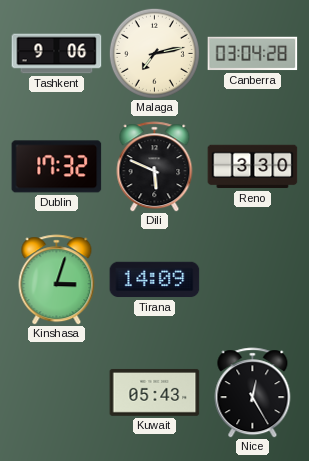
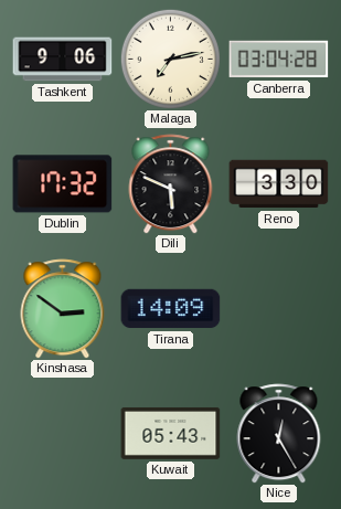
Kinshasa: 3:03 -> 2:51
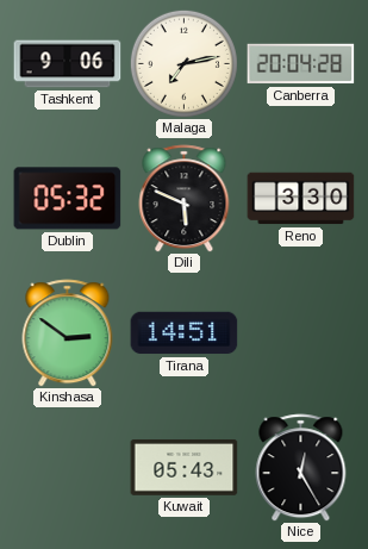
Canberra: 03:04 -> 20:04
Dublin: 17:32 -> 05:32
Tirana: 14:09 -> 14:51
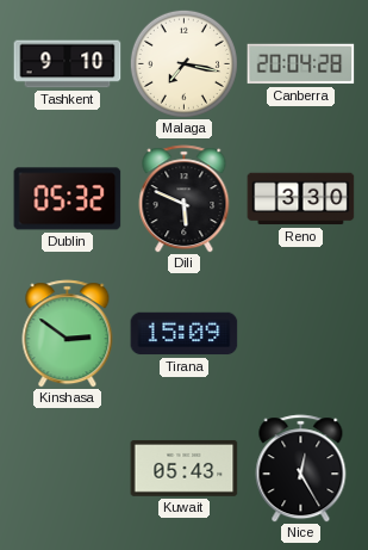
Tashkent: 9:06 -> 9:10
Malaga: 7:13 -> 7:17
Tirana: 14:51 -> 15:09
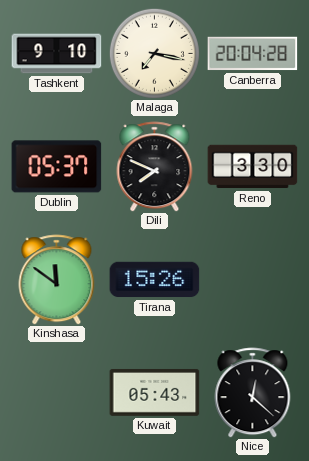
Dublin: 05:32 -> 05:37
Dili: 5:49 -> 7:49
Kinshasa: 2:51 -> 11:51
Tirana: 15:09 -> 15:26
Nice: 12:25 -> 12:22
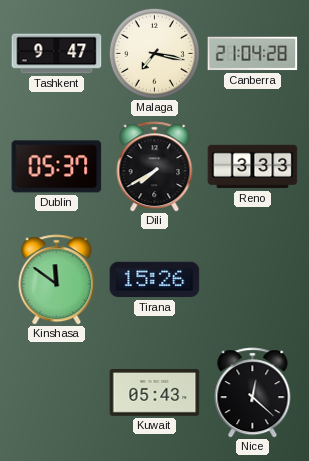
Tashkent: 9:10 -> 9:47
Canberra: 20:04 -> 21:04
Dili: 7:49 -> 7:40
Reno: 3:30 -> 3:33
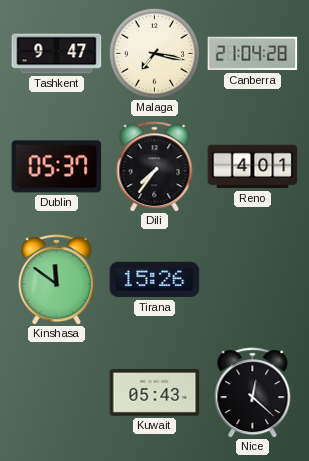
Dili: 7:40 -> 7:36
Reno: 3:33 -> 4:01
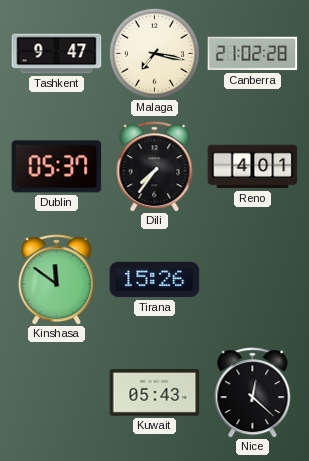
Canberra: 21:04 -> 21:02
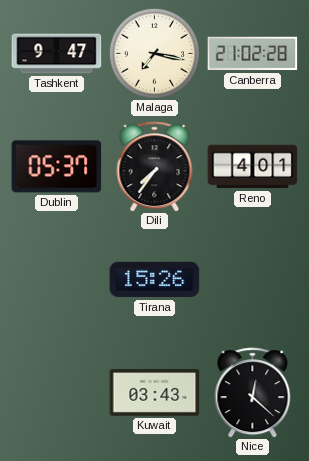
Kinshasa: 11:51 -> none
Kuwait: 05:43 -> 03:43
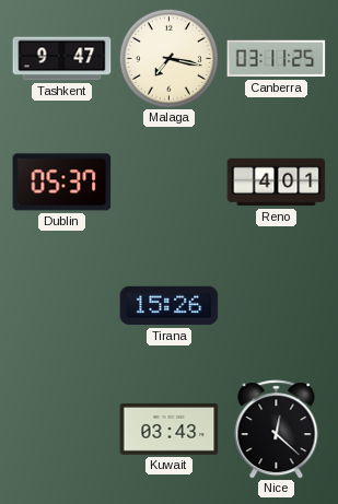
Canberra: 21:02 -> 03:11
Dili: 7:36 -> none
